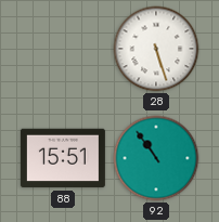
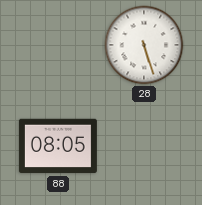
88: 15:51 -> 08:05
92: 10:54 -> none
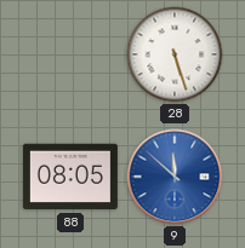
9: none -> 11:52
